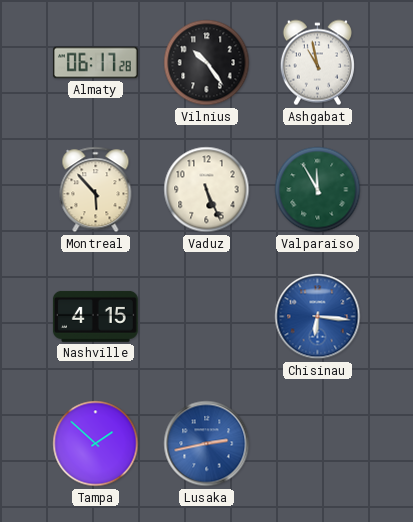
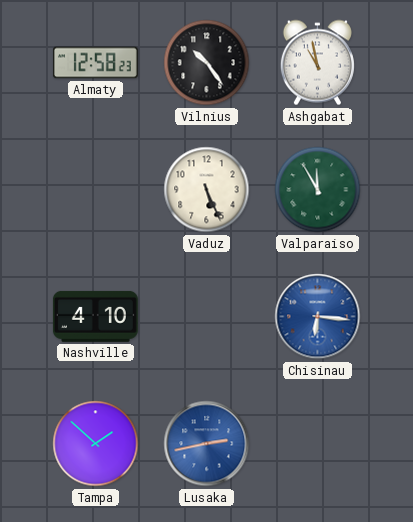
Almaty: 06:17 -> 12:58
Montreal: 5:53 -> none
Nashville: 4:15 -> 4:10
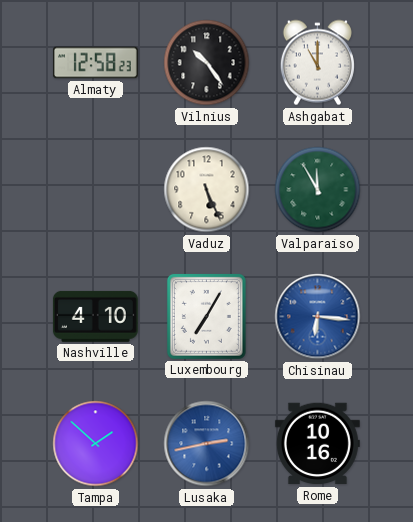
Ashgabat: 10:58 -> 11:00
Luxembourg: none -> 7:05
Rome: none -> 10:16
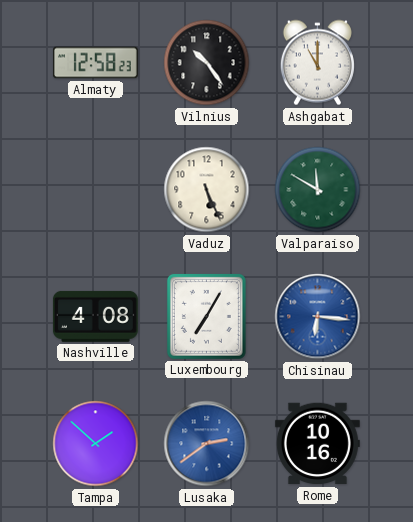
Valparaiso: 11:55 -> 11:50
Nashville: 4:10 -> 4:08
Lusaka: 2:43 -> 2:39
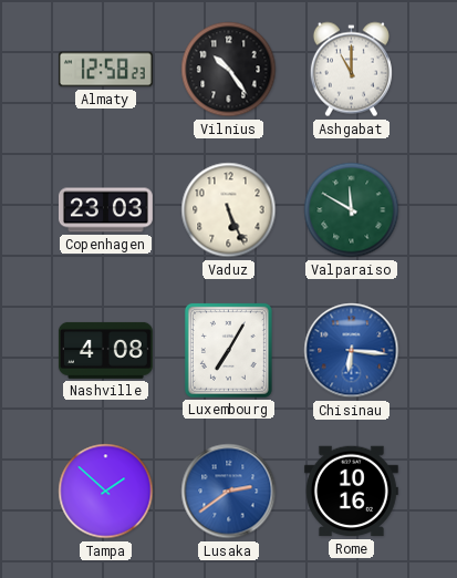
Copenhagen: none -> 23:03
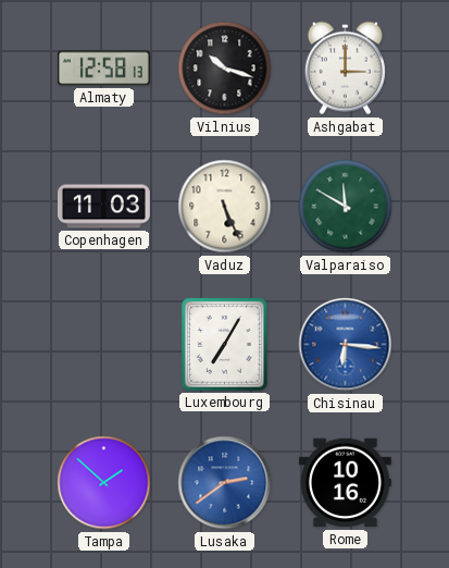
Almaty: 12:58:23 -> 12:58:13
Vilnius: 10:24 -> 10:18
Ashgabat: 11:00 -> 3:00
Copenhagen: 23:03 -> 11:03
Nashville: 4:08 -> none
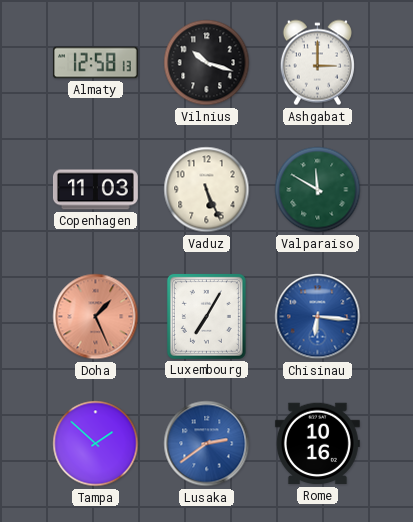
Doha: none -> 1:26
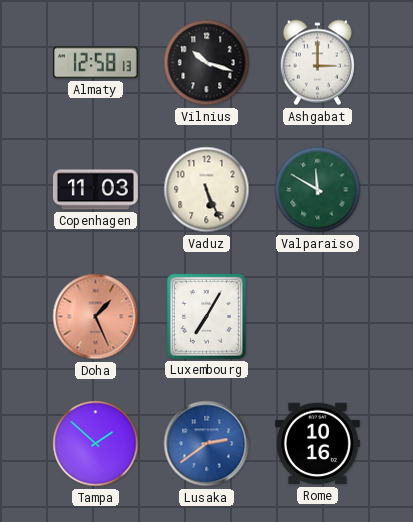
Chisinau: 6:16 -> none
